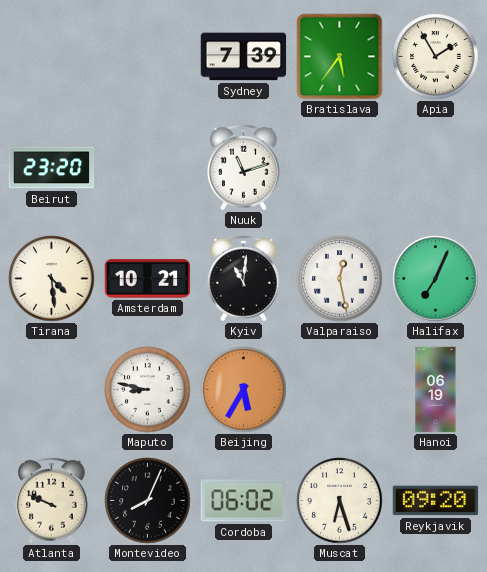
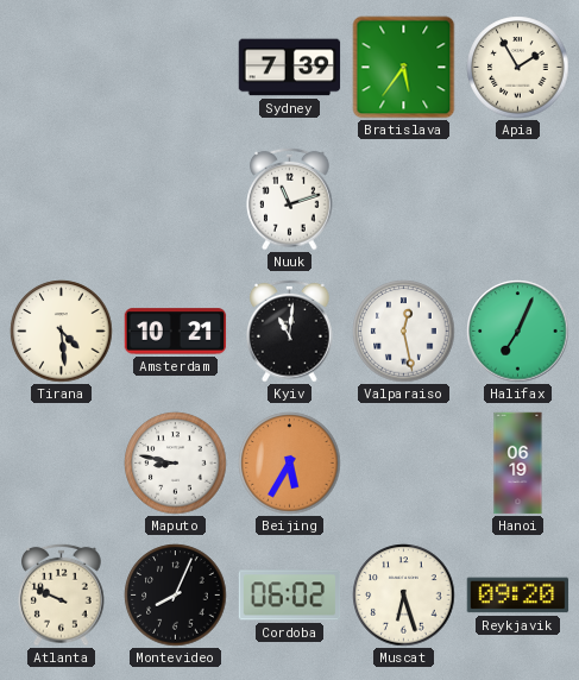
Beirut: 23:20 -> none
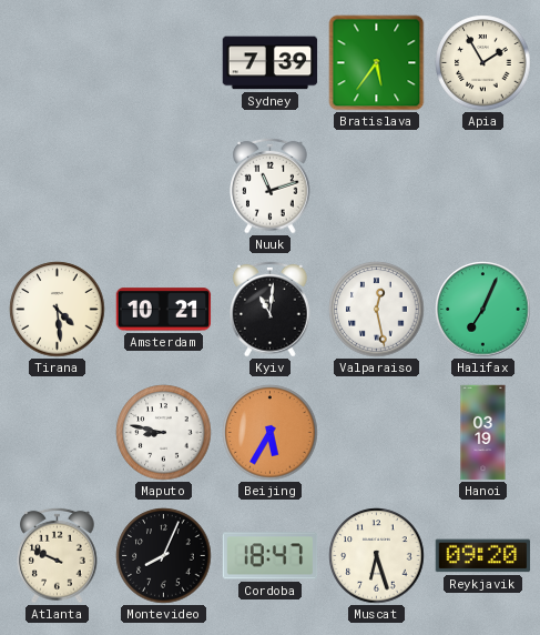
Hanoi: 06:19 -> 03:19
Cordoba: 06:02 -> 18:47
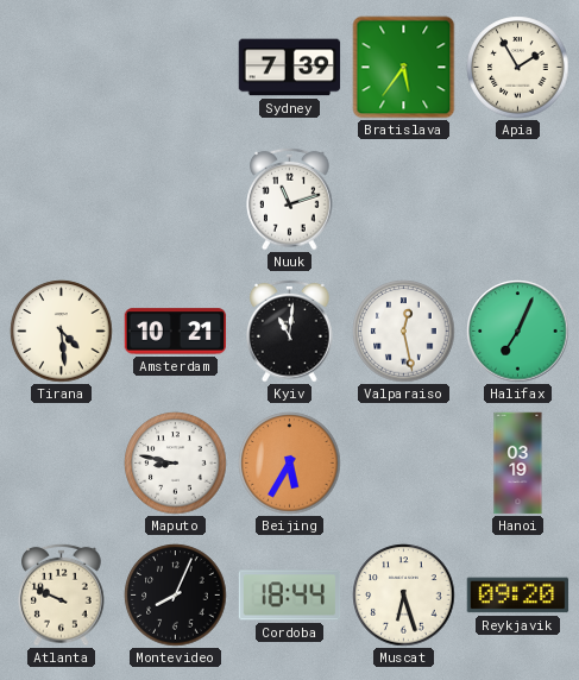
Cordoba: 18:47 -> 18:44
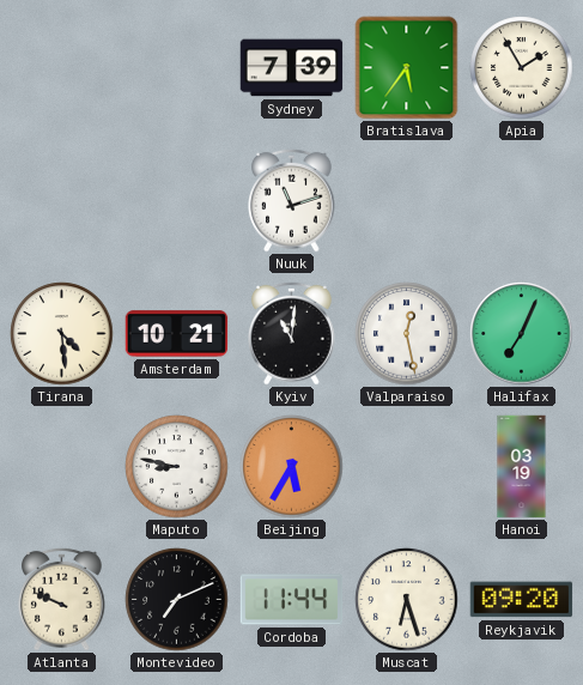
Montevideo: 8:04 -> 7:11
Cordoba: 18:44 -> 11:44
